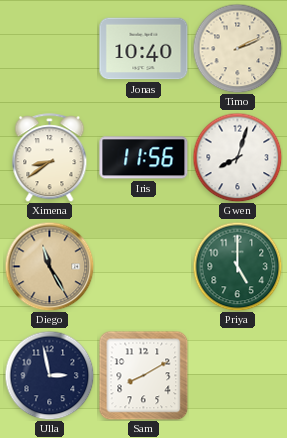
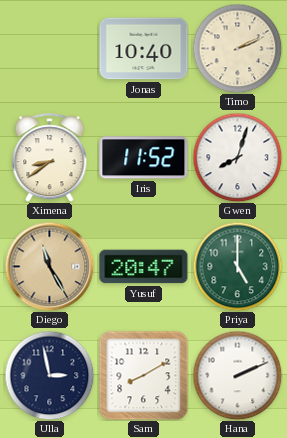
Iris: 11:56 -> 11:52
Yusuf: none -> 20:47
Hana: none -> 2:11
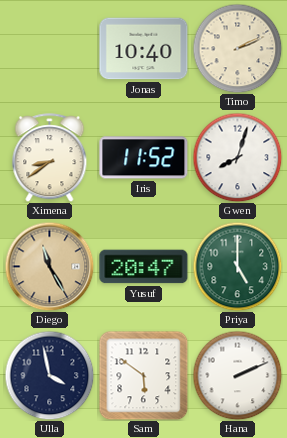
Ulla: 2:58 -> 3:58
Sam: 8:10 -> 5:51
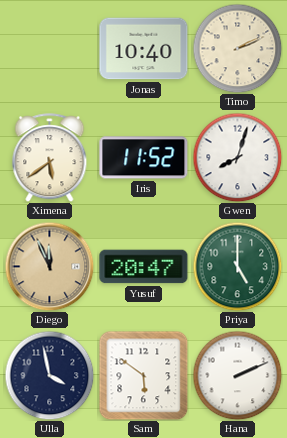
Ximena: 8:39 -> 5:39
Diego: 11:25 -> 11:56
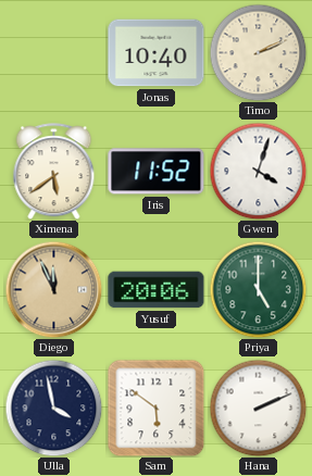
Gwen: 8:03 -> 4:03
Yusuf: 20:47 -> 20:06
